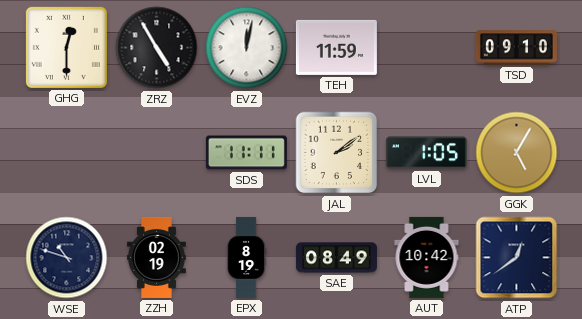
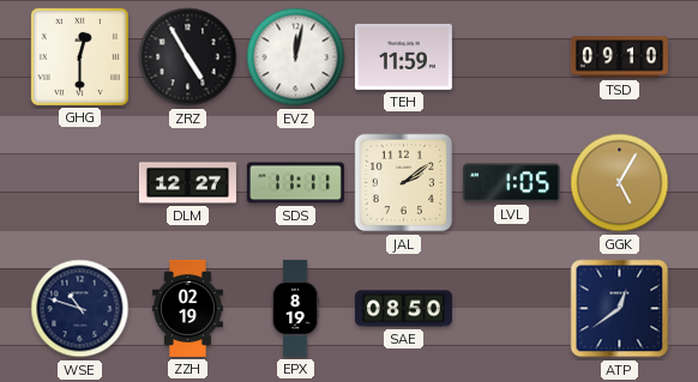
DLM: none -> 12:27
SAE: 08:49 -> 08:50
AUT: 10:42 -> none
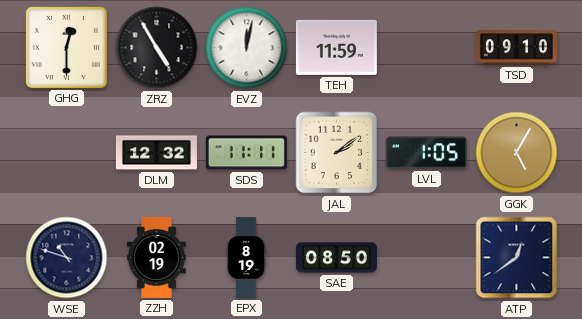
DLM: 12:27 -> 12:32
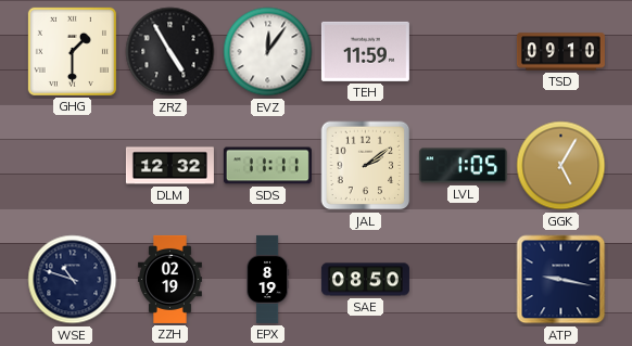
GHG: 12:30 -> 1:30
EVZ: 12:02 -> 12:06
ATP: 12:39 -> 9:17
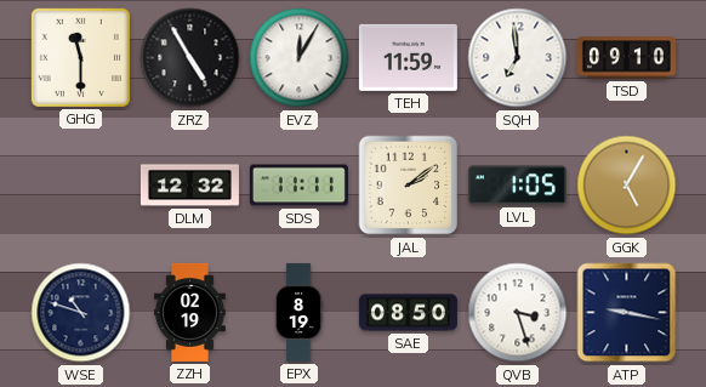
GHG: 1:30 -> 11:30
EVZ: 12:06 -> 12:05
SQH: none -> 6:59
QVB: none -> 3:27
